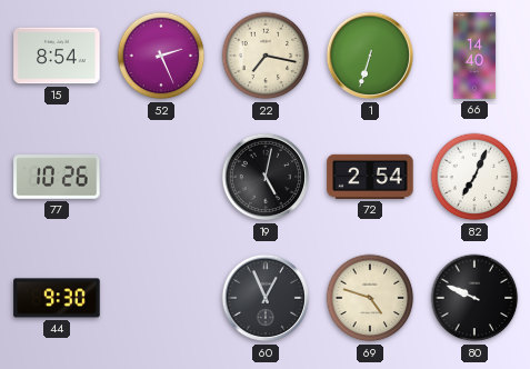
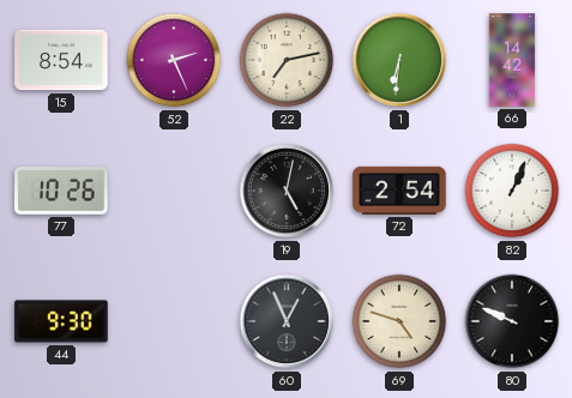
22: 7:17 -> 7:13
1: 6:33 -> 6:31
66: 14:40 -> 14:42
82: 7:04 -> 1:04
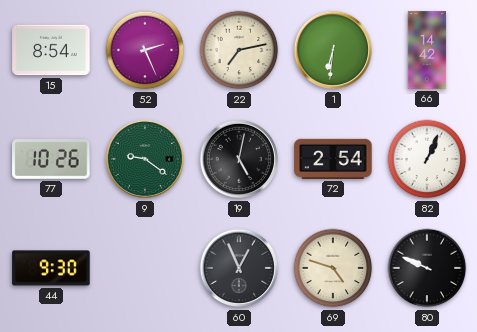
9: none -> 9:21
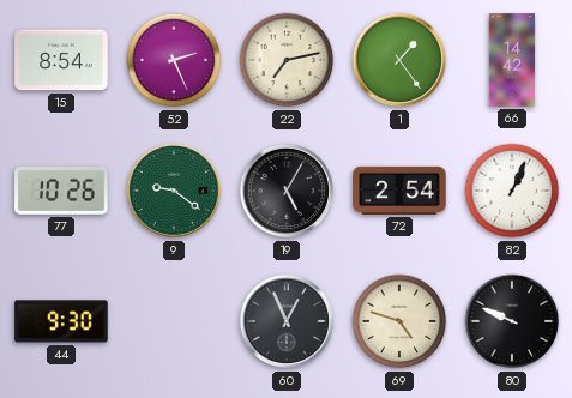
1: 6:31 -> 1:24
19: 5:02 -> 5:05
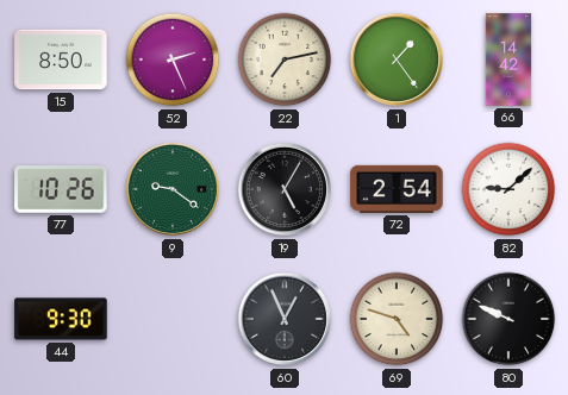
15: 8:54 -> 8:50
82: 1:04 -> 9:08
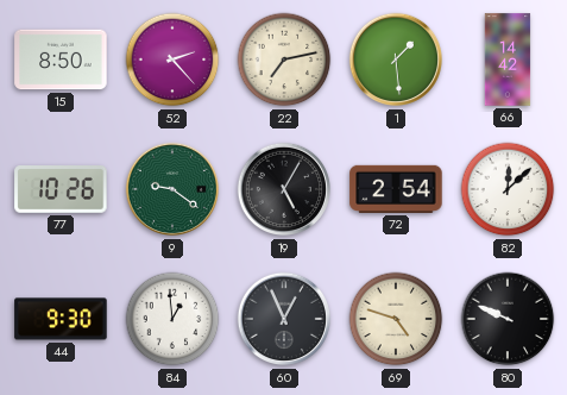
52: 2:26 -> 2:23
1: 1:24 -> 1:29
82: 9:08 -> 12:08
84: none -> 12:59
